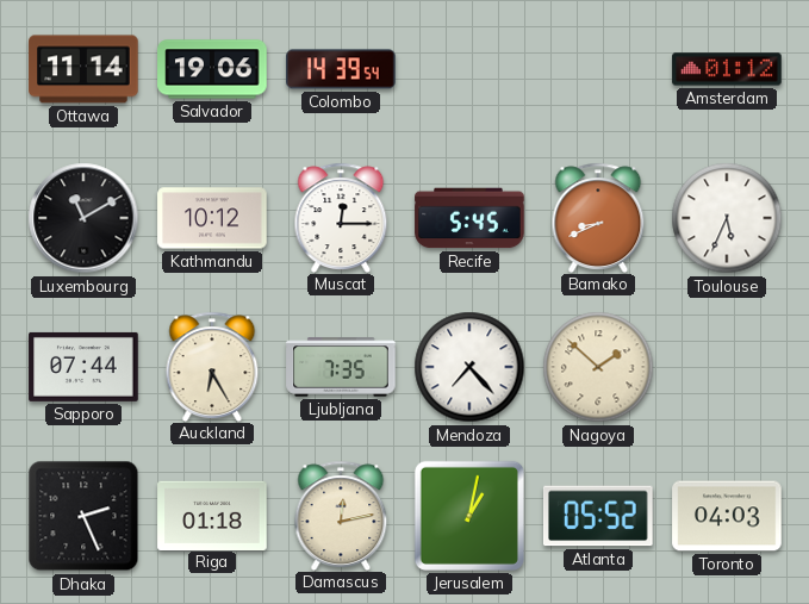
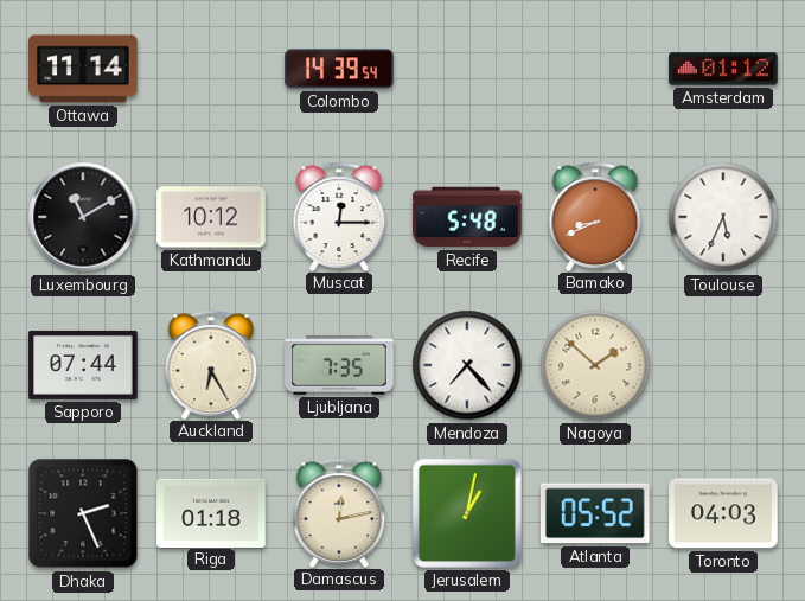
Salvador: 19:06 -> none
Recife: 5:45 -> 5:48
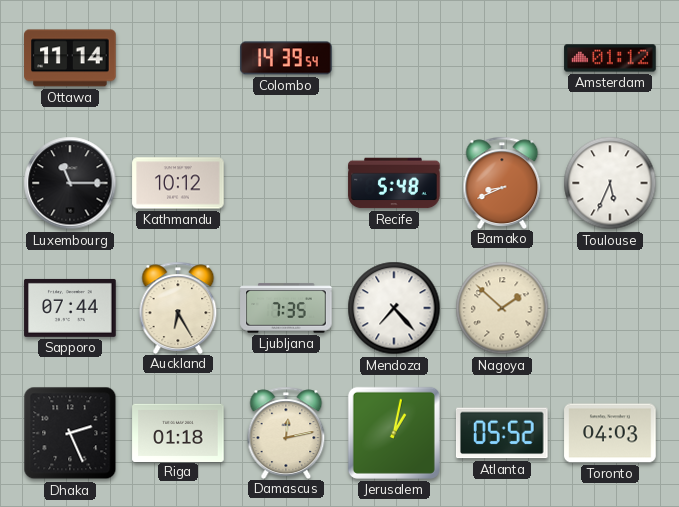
Luxembourg: 11:10 -> 11:15
Muscat: 12:15 -> none
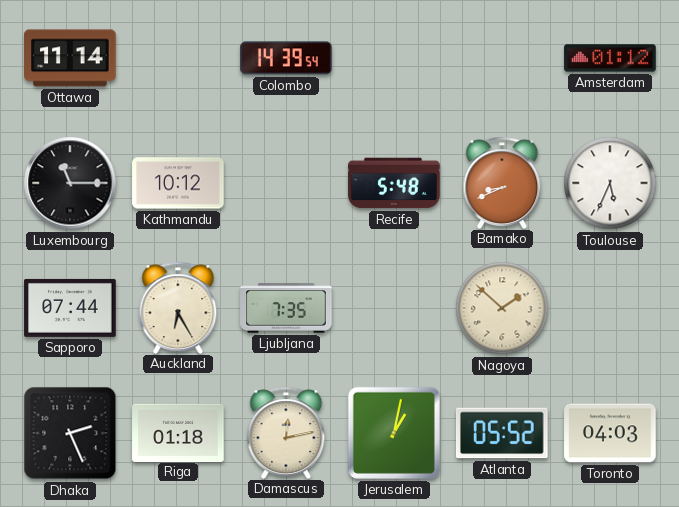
Mendoza: 7:23 -> none
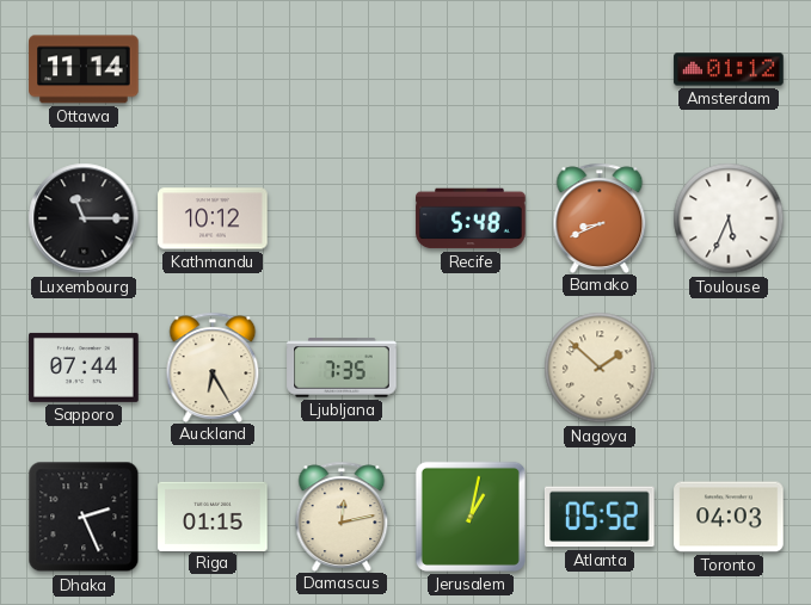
Colombo: 14:39 -> none
Riga: 01:18 -> 01:15
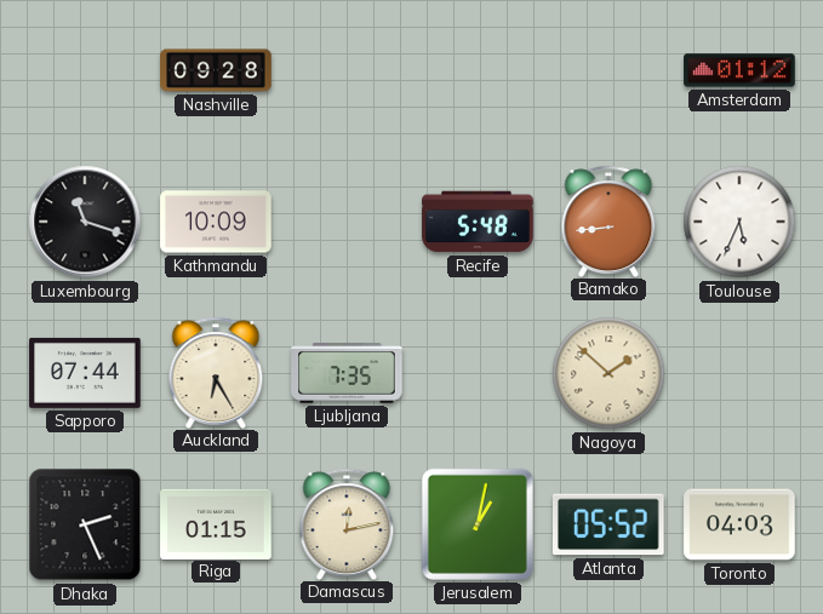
Ottawa: 11:14 -> none
Nashville: none -> 09:28
Luxembourg: 11:15 -> 11:18
Kathmandu: 10:12 -> 10:09
Bamako: 8:41 -> 8:44
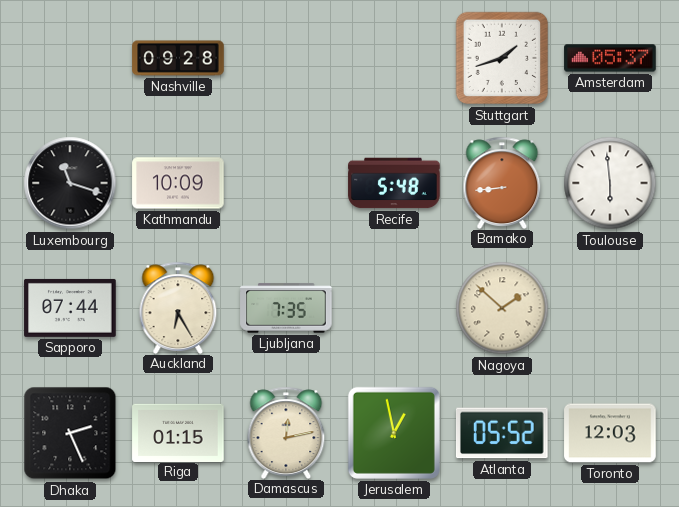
Stuttgart: none -> 1:42
Amsterdam: 01:12 -> 05:37
Toulouse: 5:34 -> 5:59
Jerusalem: 1:02 -> 12:58
Toronto: 04:03 -> 12:03
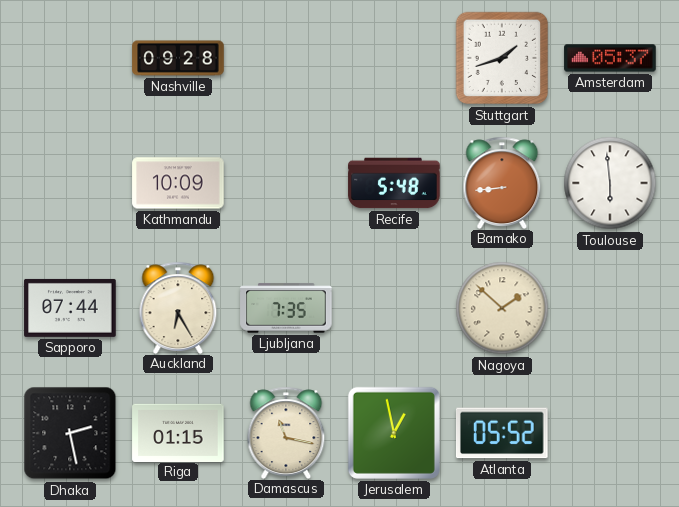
Luxembourg: 11:18 -> none
Dhaka: 2:26 -> 2:28
Damascus: 12:13 -> 11:17
Toronto: 12:03 -> none
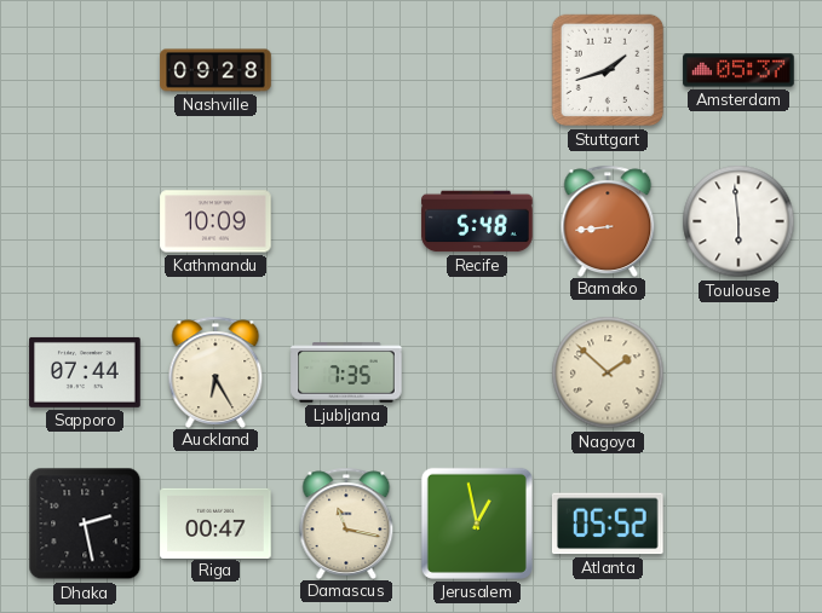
Riga: 01:15 -> 00:47
